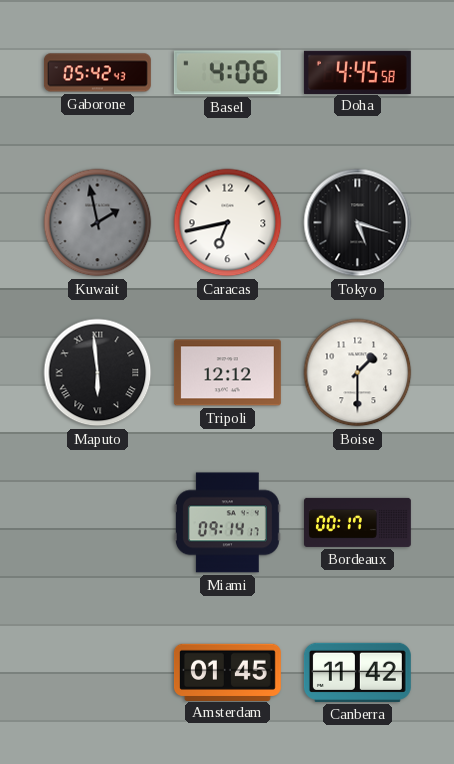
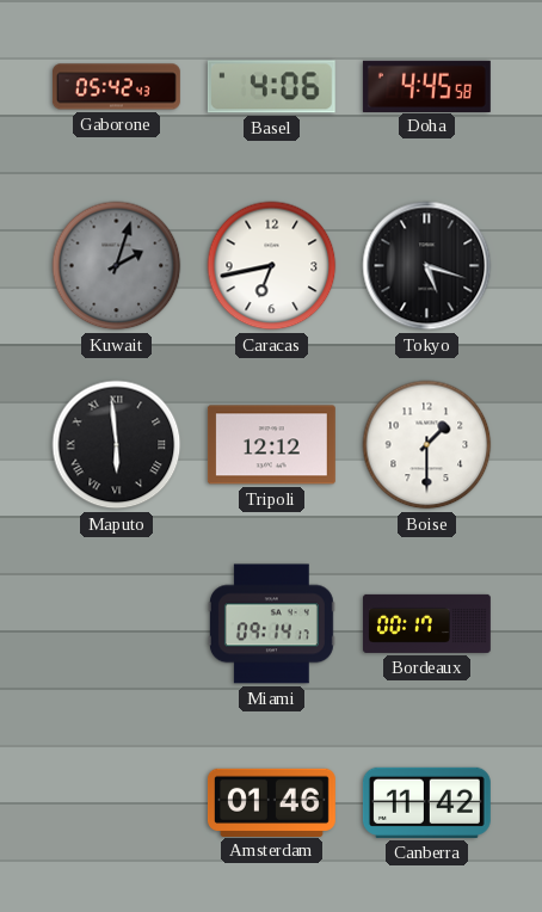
Kuwait: 1:58 -> 2:03
Amsterdam: 01:45 -> 01:46
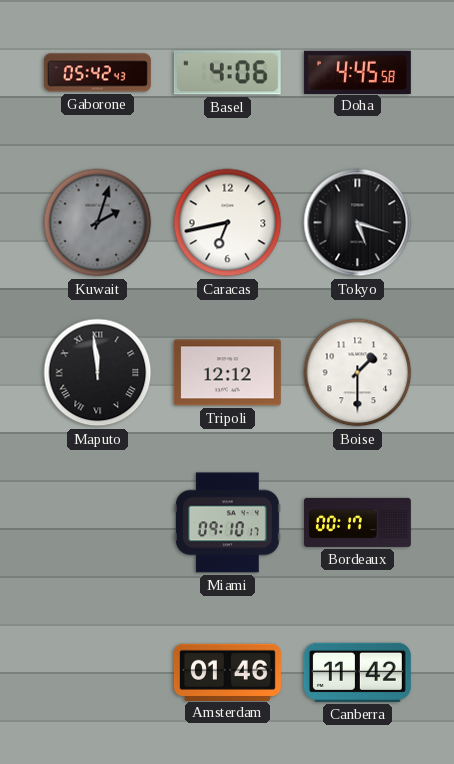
Maputo: 5:59 -> 11:59
Miami: 09:14 -> 09:10
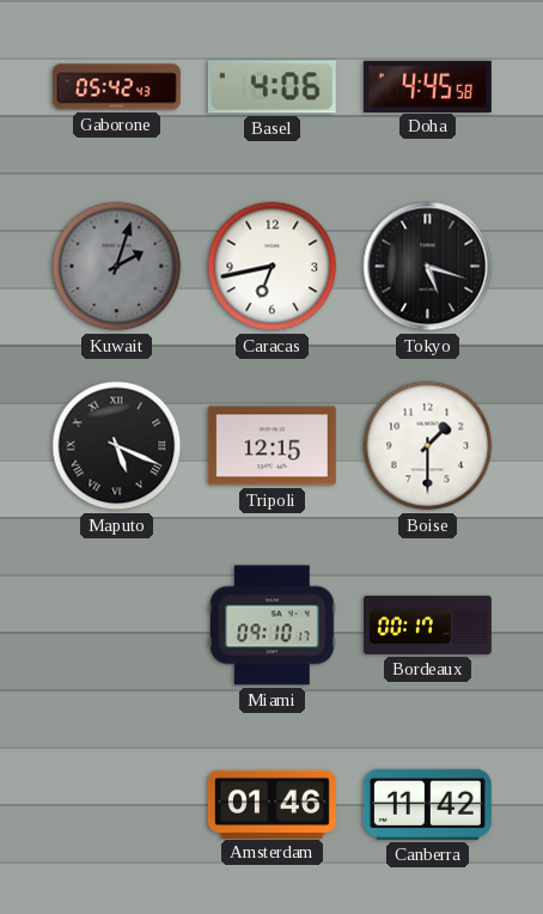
Maputo: 11:59 -> 5:19
Tripoli: 12:12 -> 12:15
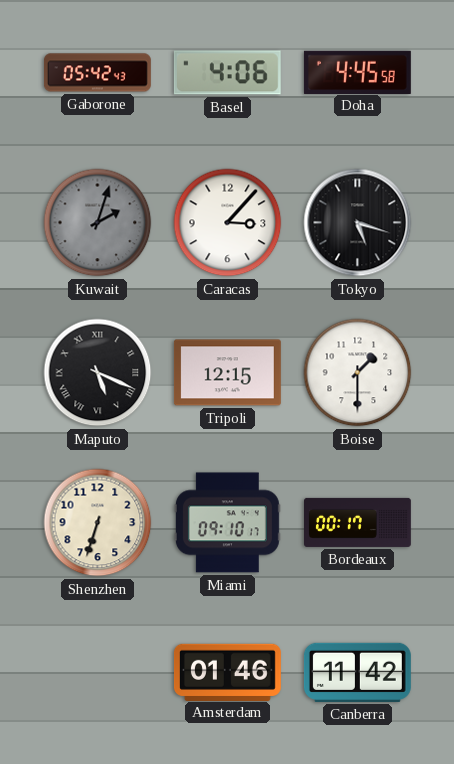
Caracas: 6:43 -> 3:07
Shenzhen: none -> 6:33
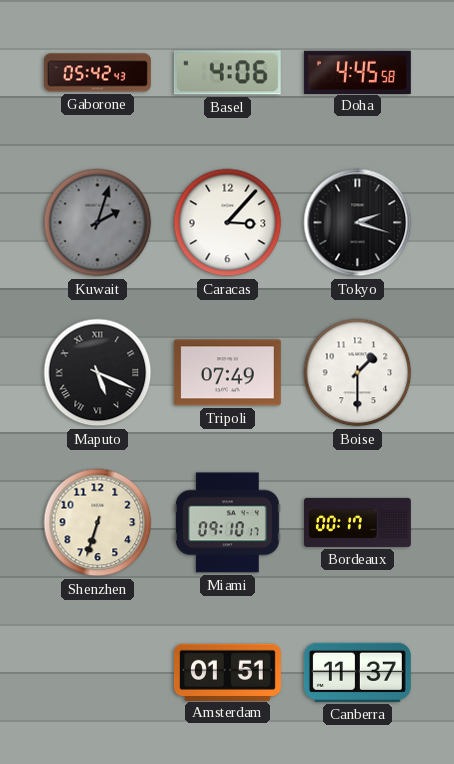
Tokyo: 5:18 -> 2:18
Tripoli: 12:15 -> 07:49
Amsterdam: 01:46 -> 01:51
Canberra: 11:42 -> 11:37
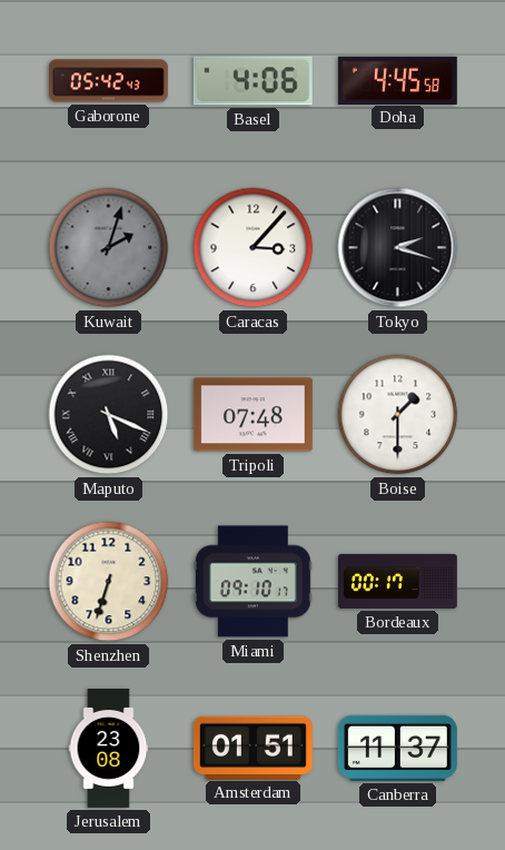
Tripoli: 07:49 -> 07:48
Jerusalem: none -> 23:08
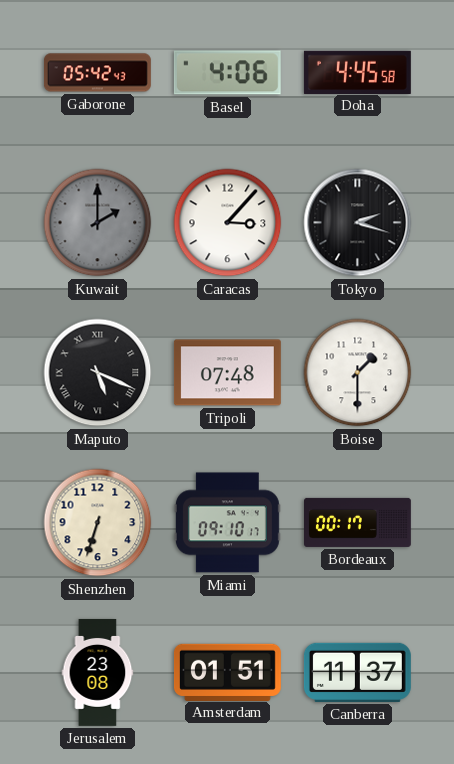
Kuwait: 2:03 -> 2:00
